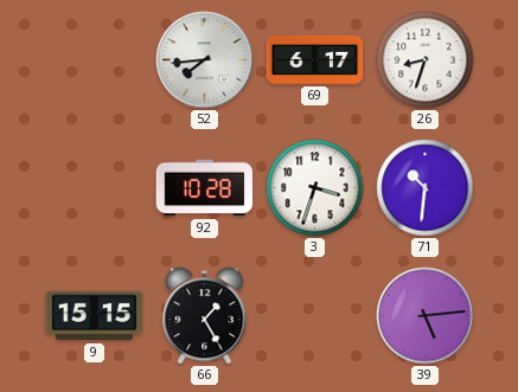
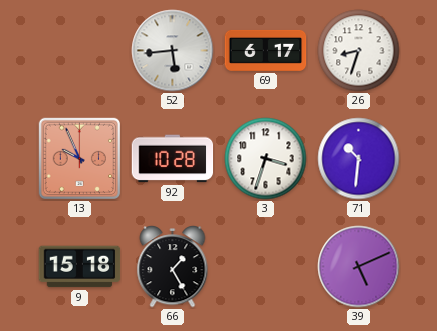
52: 7:44 -> 5:44
13: none -> 9:56
9: 15:15 -> 15:18
39: 5:14 -> 5:11
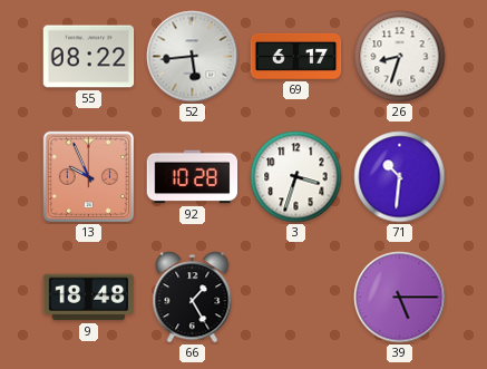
55: none -> 08:22
9: 15:18 -> 18:48
39: 5:11 -> 5:15
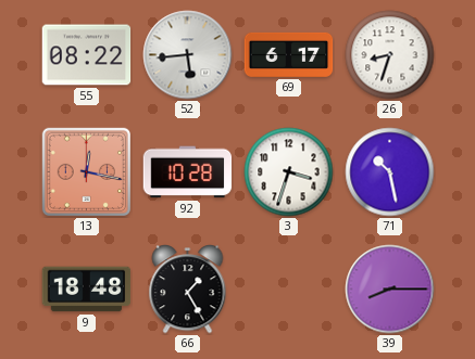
13: 9:56 -> 12:17
71: 10:31 -> 10:28
39: 5:15 -> 8:15
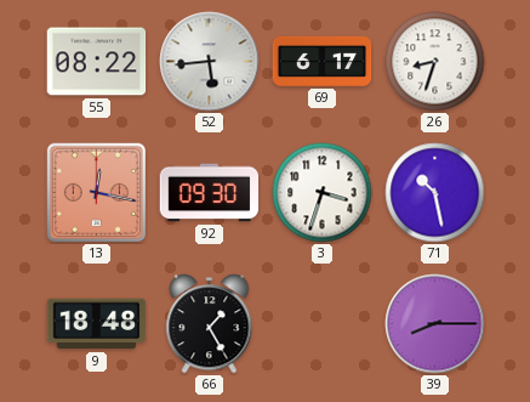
92: 10:28 -> 09:30
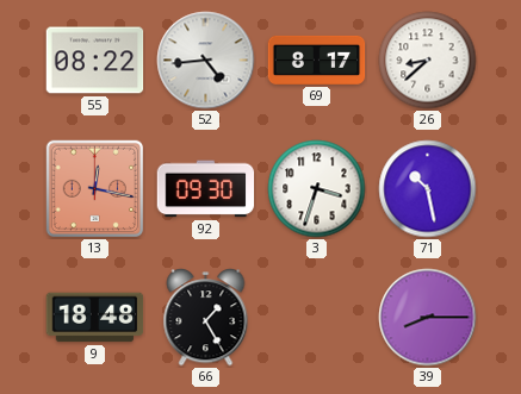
52: 5:44 -> 4:44
69: 6:17 -> 8:17
26: 8:33 -> 8:38
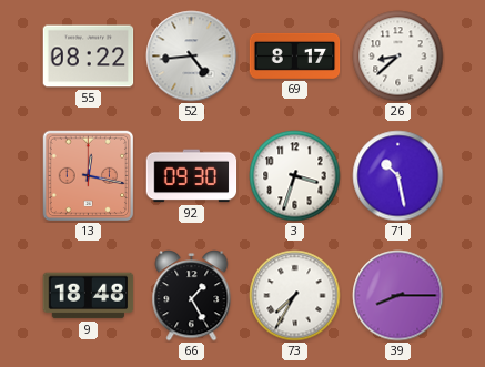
73: none -> 7:35
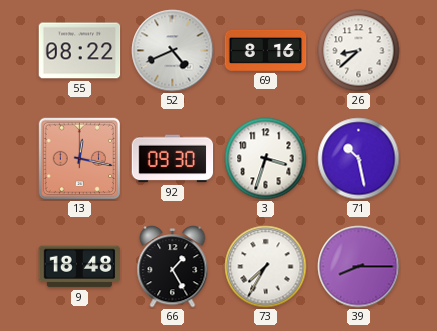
52: 4:44 -> 4:41
69: 8:17 -> 8:16
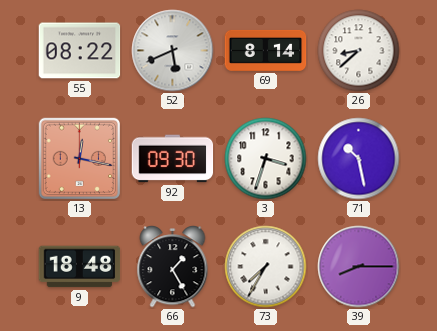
52: 4:41 -> 5:41
69: 8:16 -> 8:14
